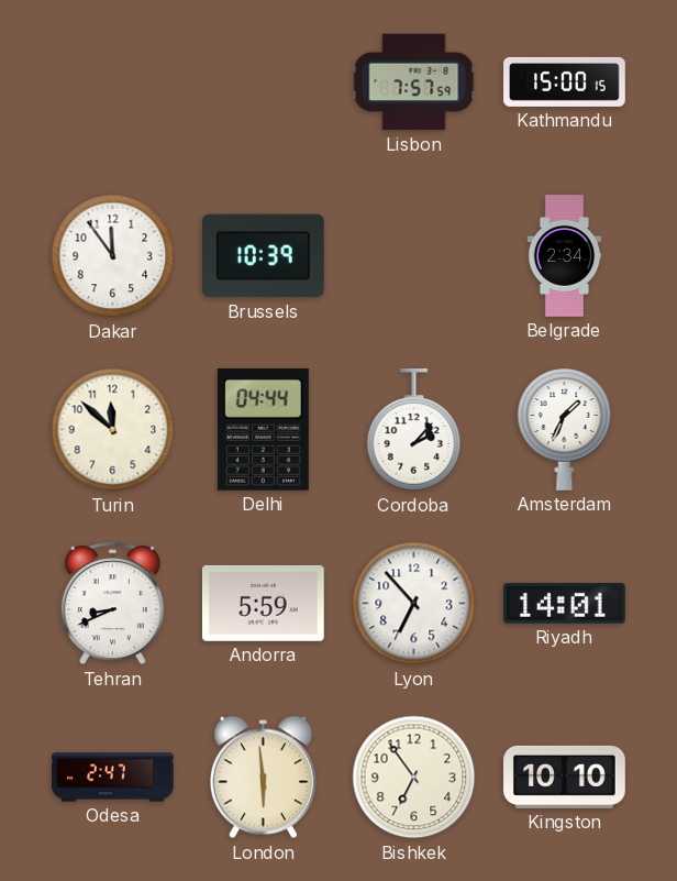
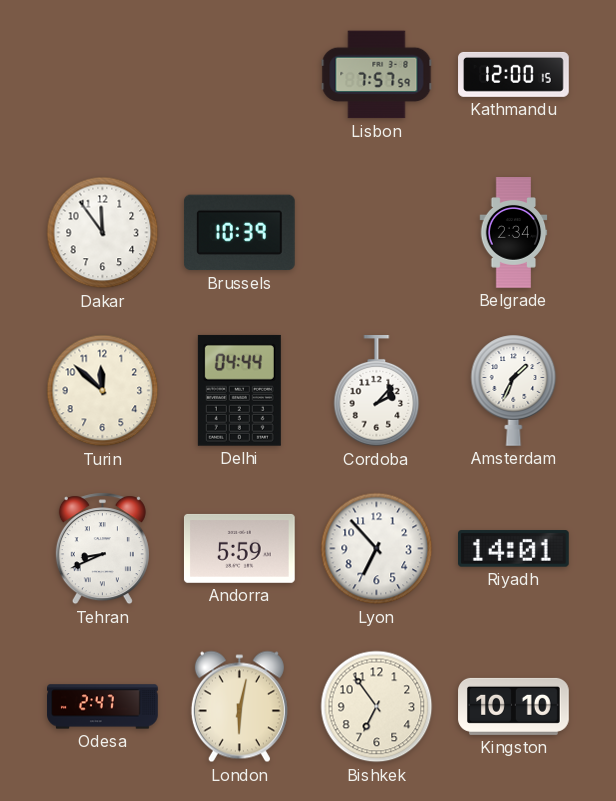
Kathmandu: 15:00 -> 12:00
London: 5:59 -> 6:02
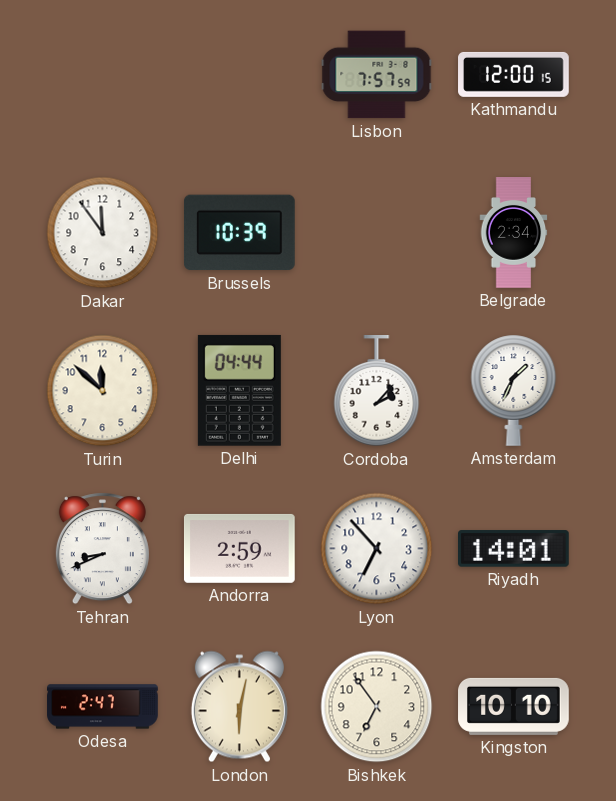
Andorra: 5:59 -> 2:59
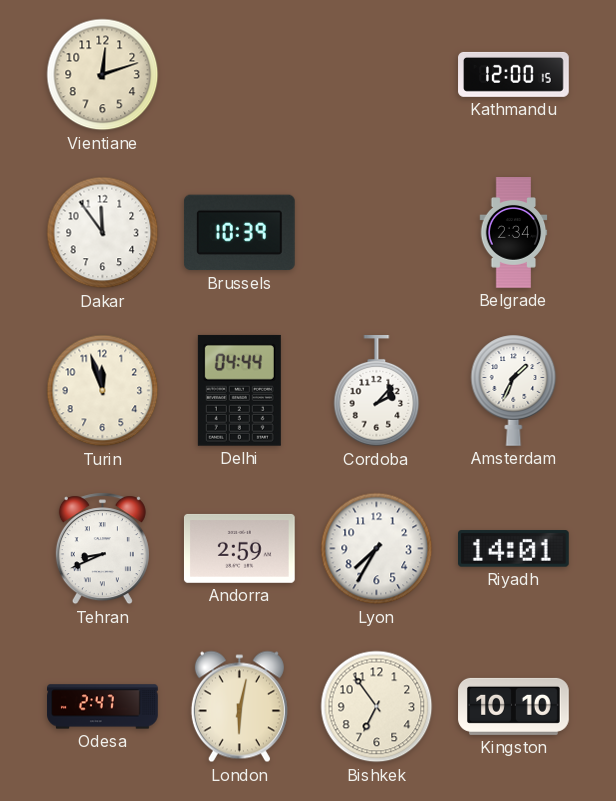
Vientiane: none -> 12:12
Lisbon: 7:57 -> none
Turin: 11:52 -> 11:57
Lyon: 6:53 -> 7:35
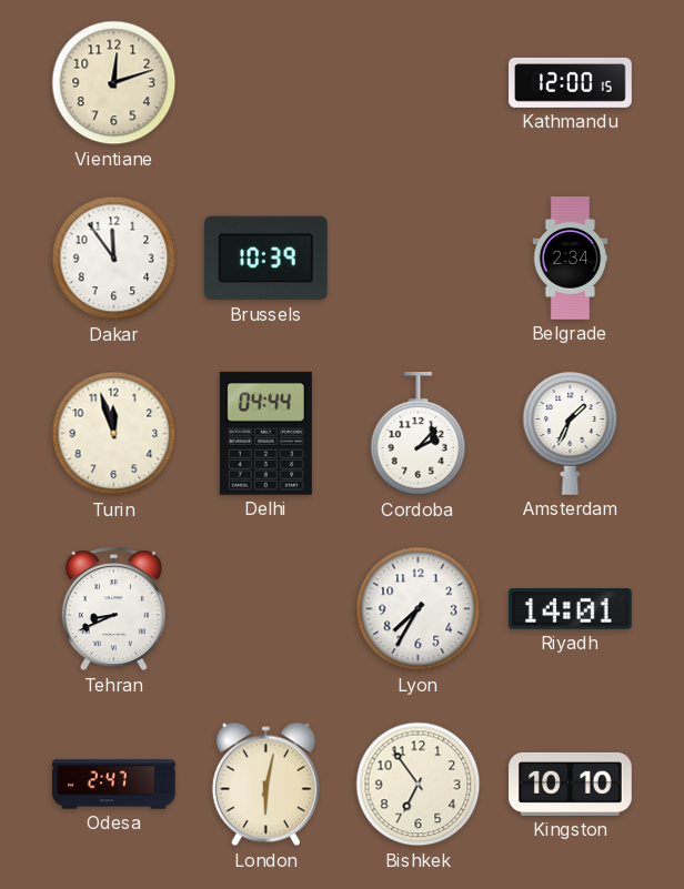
Andorra: 2:59 -> none
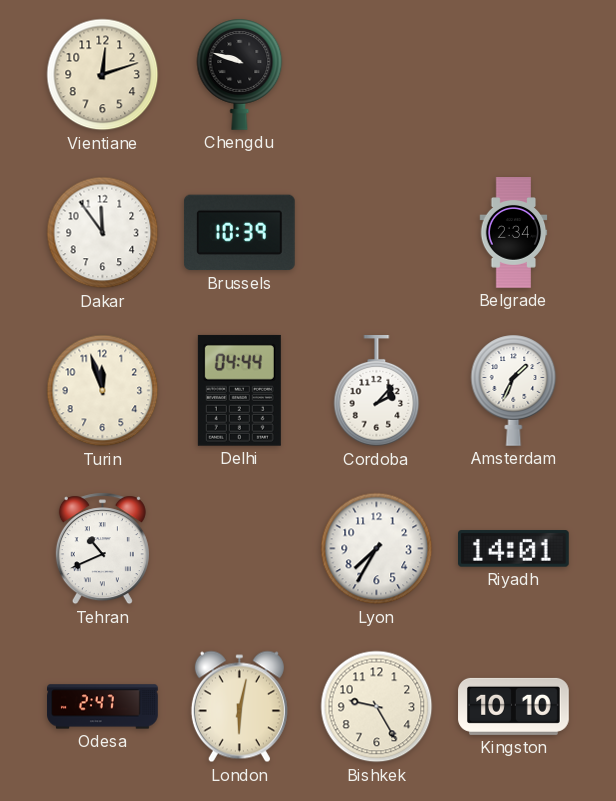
Chengdu: none -> 9:48
Kathmandu: 12:00 -> none
Tehran: 8:41 -> 10:41
Bishkek: 6:54 -> 9:25
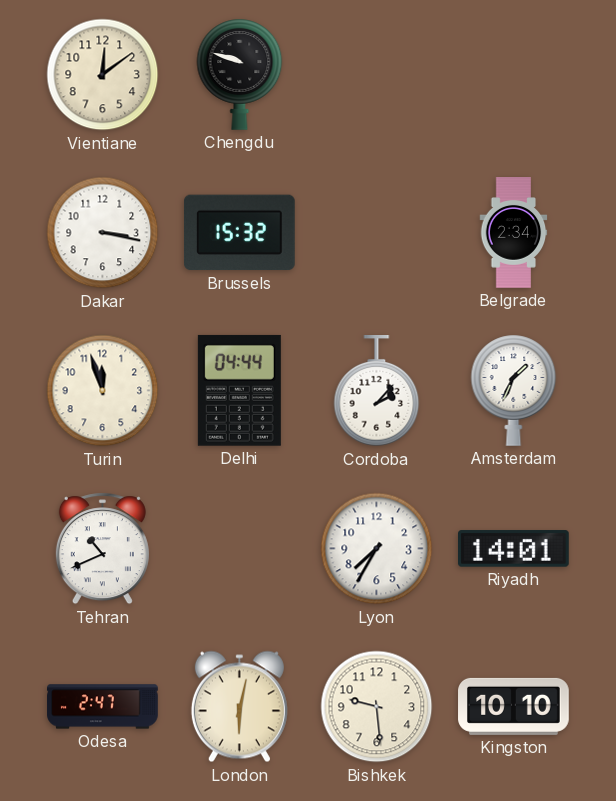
Vientiane: 12:12 -> 12:09
Dakar: 11:54 -> 3:17
Brussels: 10:39 -> 15:32
Bishkek: 9:25 -> 9:29
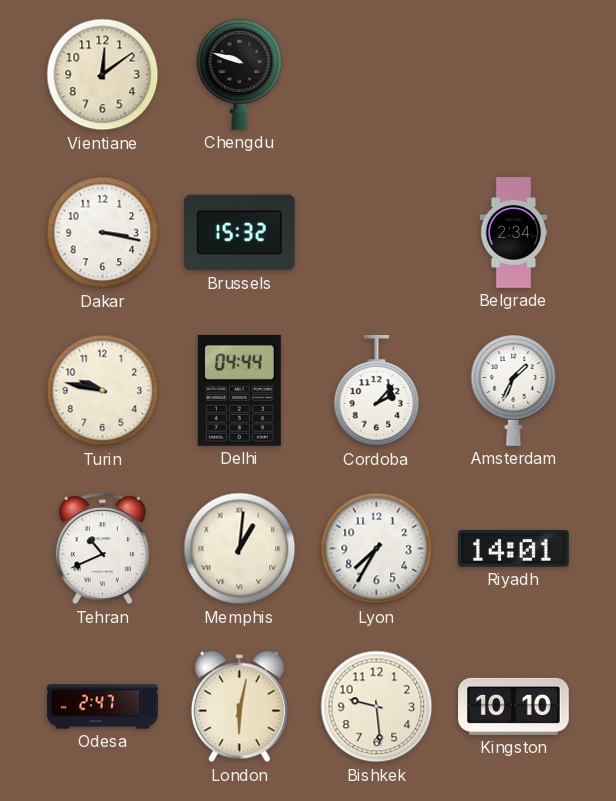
Turin: 11:57 -> 9:47
Memphis: none -> 1:01
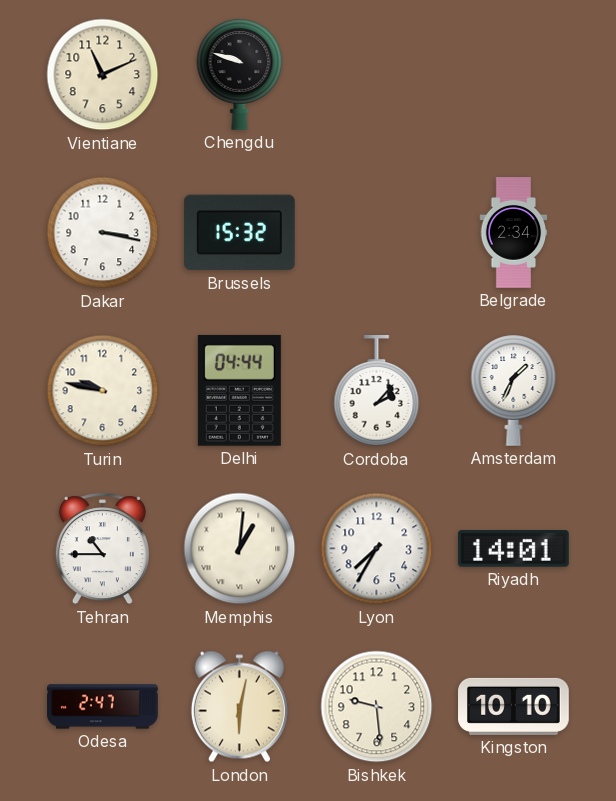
Vientiane: 12:09 -> 11:11
Tehran: 10:41 -> 10:45
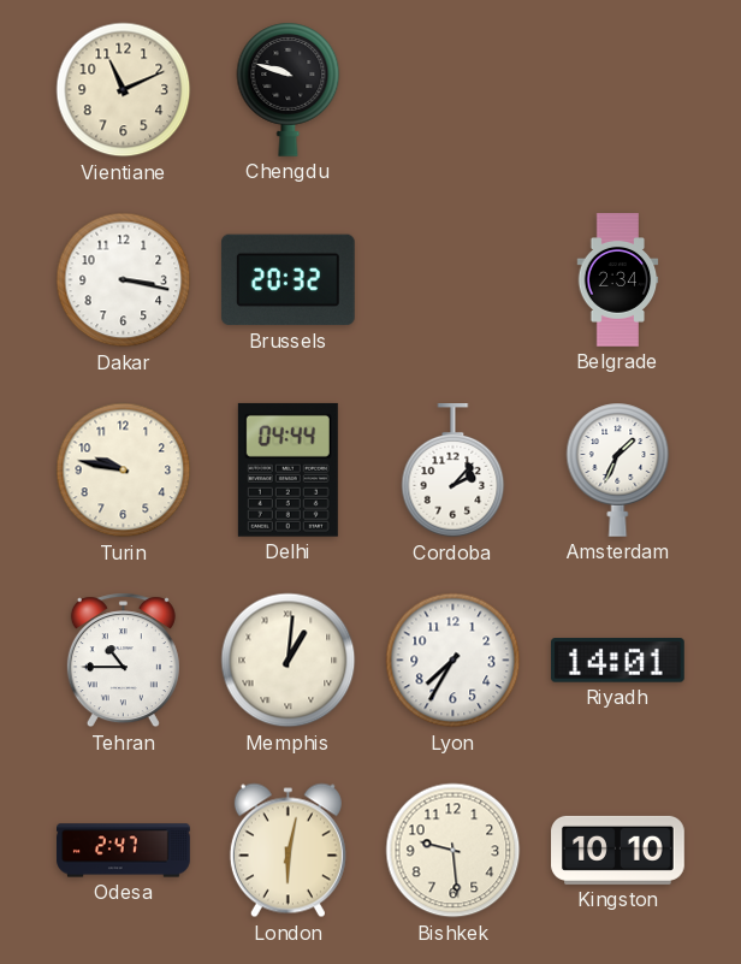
Brussels: 15:32 -> 20:32
